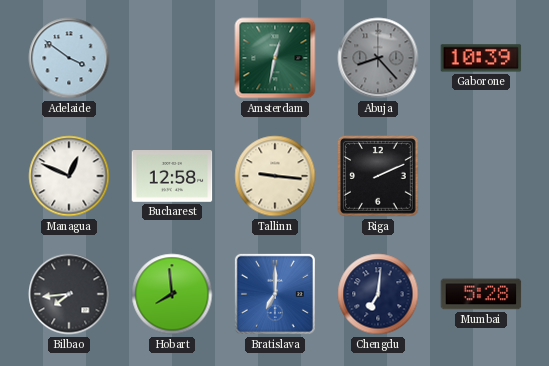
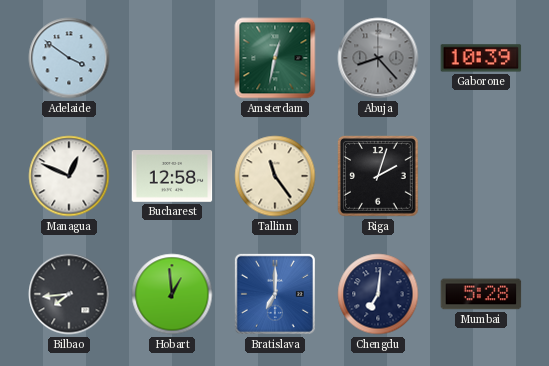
Tallinn: 9:16 -> 11:24
Riga: 2:11 -> 2:03
Hobart: 7:59 -> 12:59
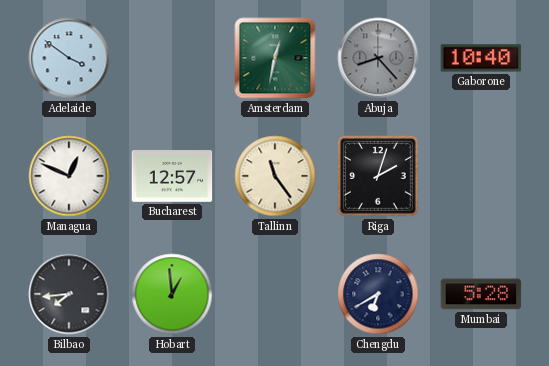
Gaborone: 10:39 -> 10:40
Bucharest: 12:58 -> 12:57
Bratislava: 7:00 -> none
Chengdu: 7:01 -> 6:40
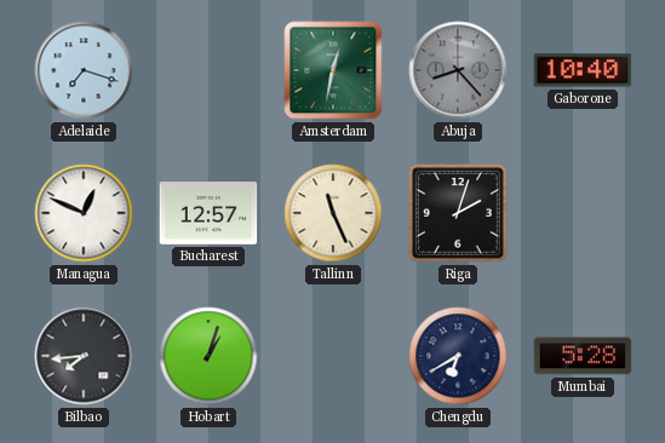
Adelaide: 3:51 -> 7:18
Tallinn: 11:24 -> 11:26
Hobart: 12:59 -> 1:03
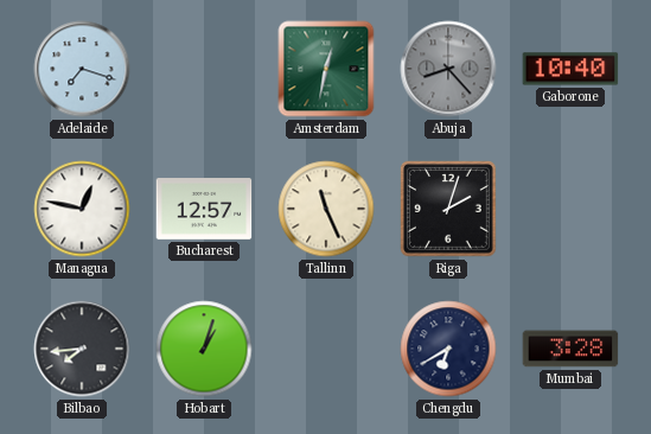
Managua: 12:49 -> 12:47
Mumbai: 5:28 -> 3:28
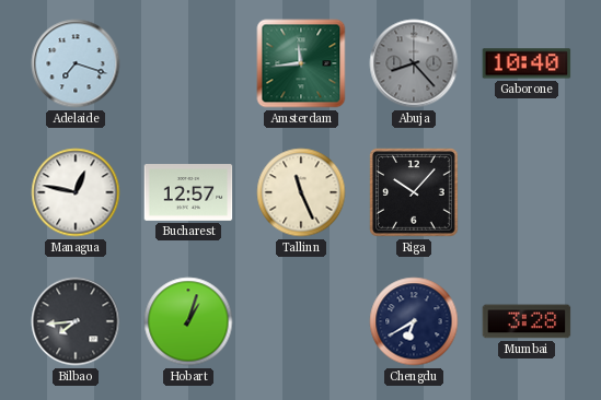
Amsterdam: 12:32 -> 11:44
Riga: 2:03 -> 10:07
